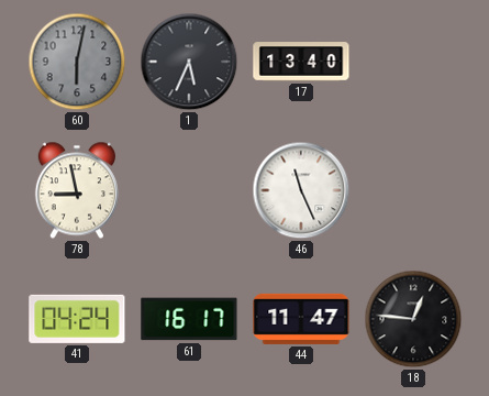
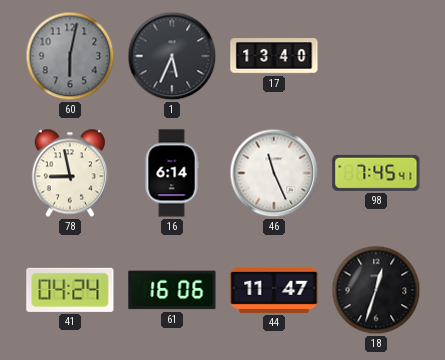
16: none -> 6:14
98: none -> 7:45
61: 16:17 -> 16:06
18: 12:46 -> 12:33
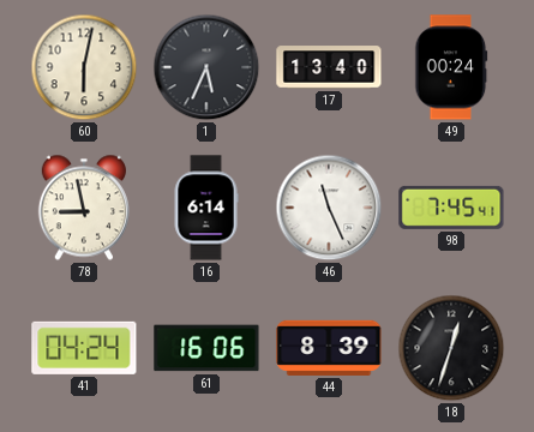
60 dial: grey -> cream
49: none -> 00:24
44: 11:47 -> 8:39
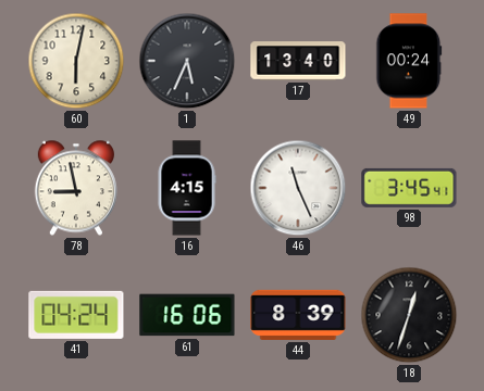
16: 6:14 -> 4:15
98: 7:45 -> 3:45
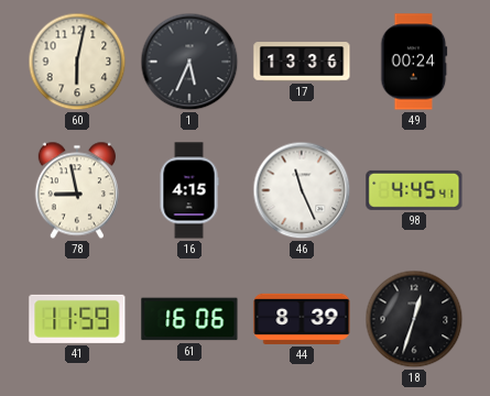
17: 13:40 -> 13:36
98: 3:45 -> 4:45
41: 04:24 -> 11:59
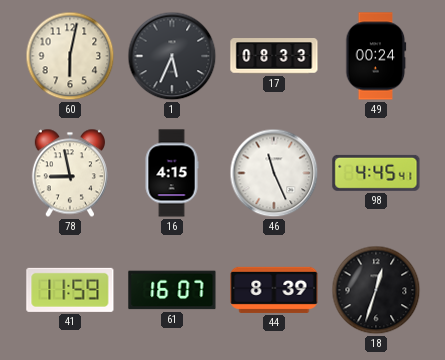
17: 13:36 -> 08:33
61: 16:06 -> 16:07
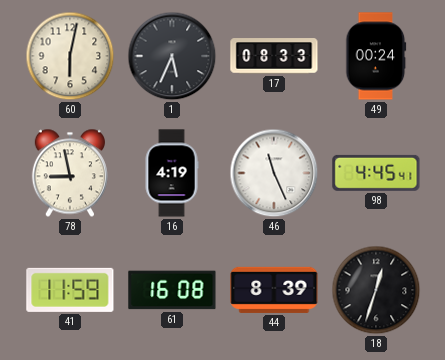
16: 4:15 -> 4:19
61: 16:07 -> 16:08
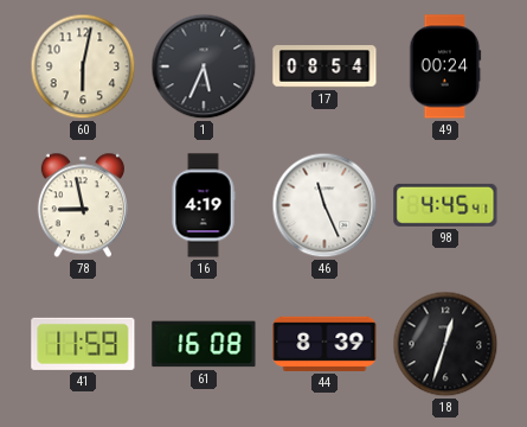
17: 08:33 -> 08:54
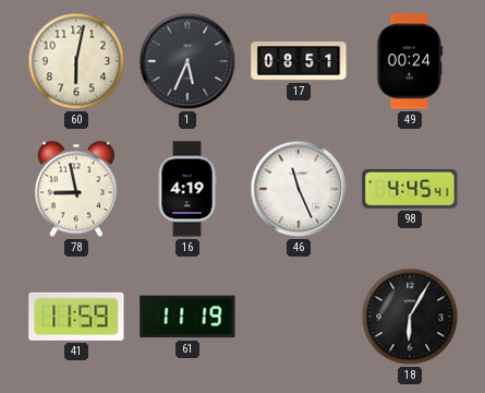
17: 08:54 -> 08:51
61: 16:08 -> 11:19
44: 8:39 -> none
18: 12:33 -> 6:05
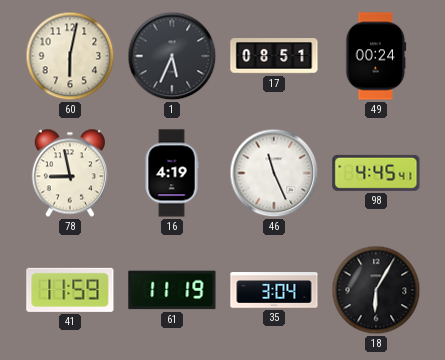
35: none -> 3:04
